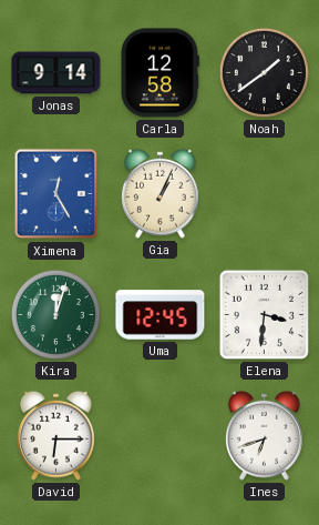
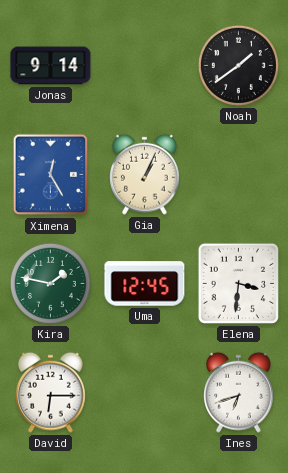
Carla: 12:58 -> none
Kira: 12:03 -> 1:47
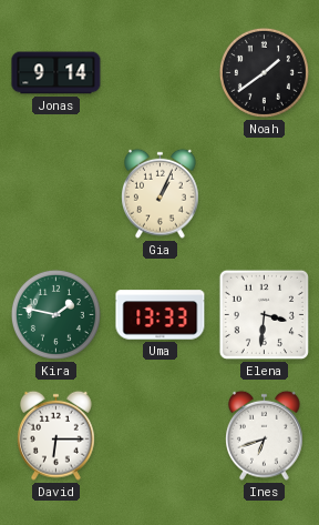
Ximena: 12:25 -> none
Uma: 12:45 -> 13:33
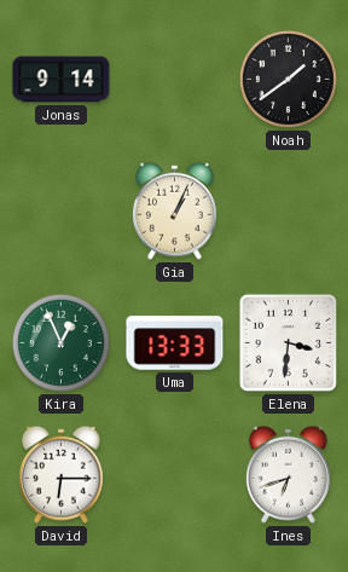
Kira: 1:47 -> 12:56
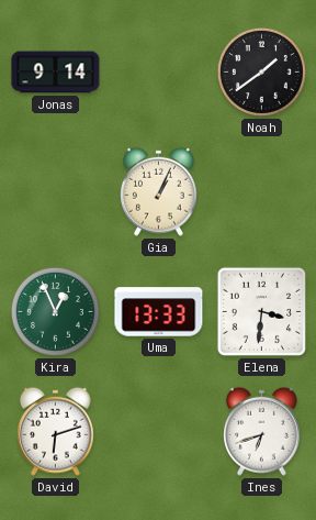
David: 6:15 -> 6:12
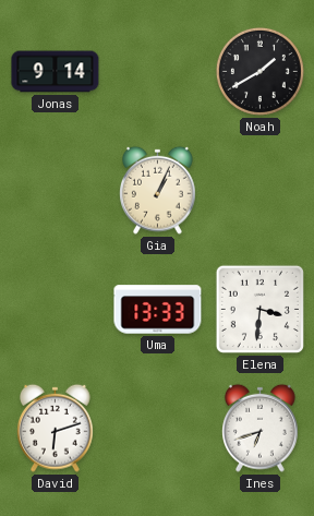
Noah: 1:39 -> 1:40
Kira: 12:56 -> none
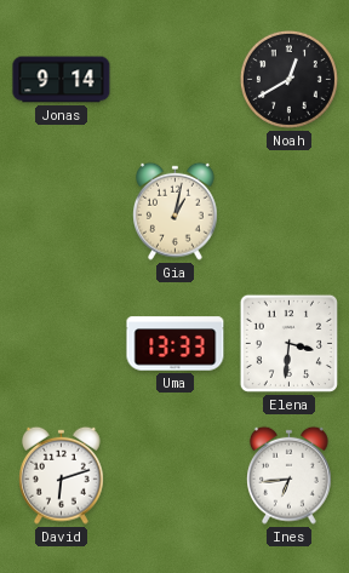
Noah: 1:40 -> 12:40
Gia: 1:04 -> 1:02
Ines: 6:42 -> 6:44
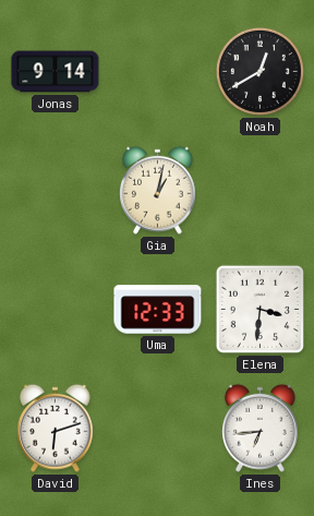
Uma: 13:33 -> 12:33
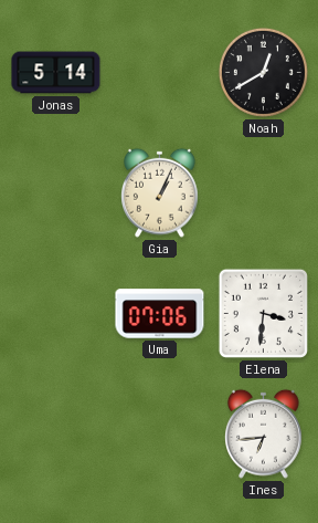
Jonas: 9:14 -> 5:14
Gia: 1:02 -> 1:04
Uma: 12:33 -> 07:06
David: 6:12 -> none
